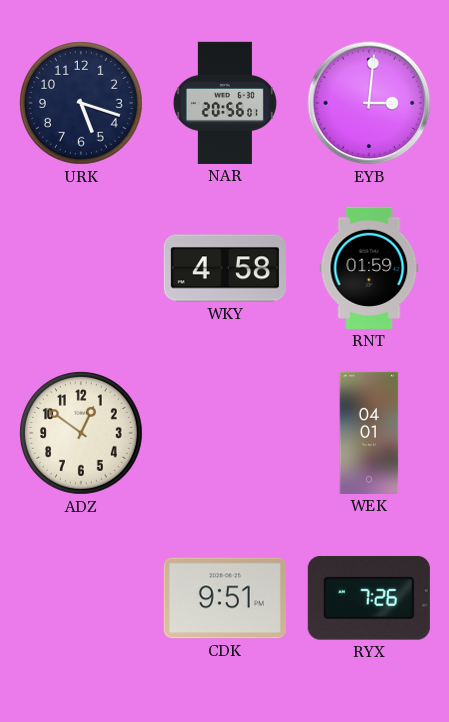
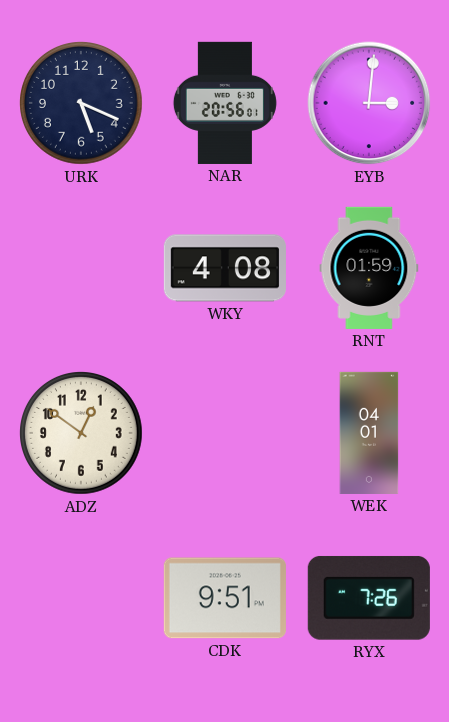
URK: 5:18 -> 5:19
WKY: 4:58 -> 4:08
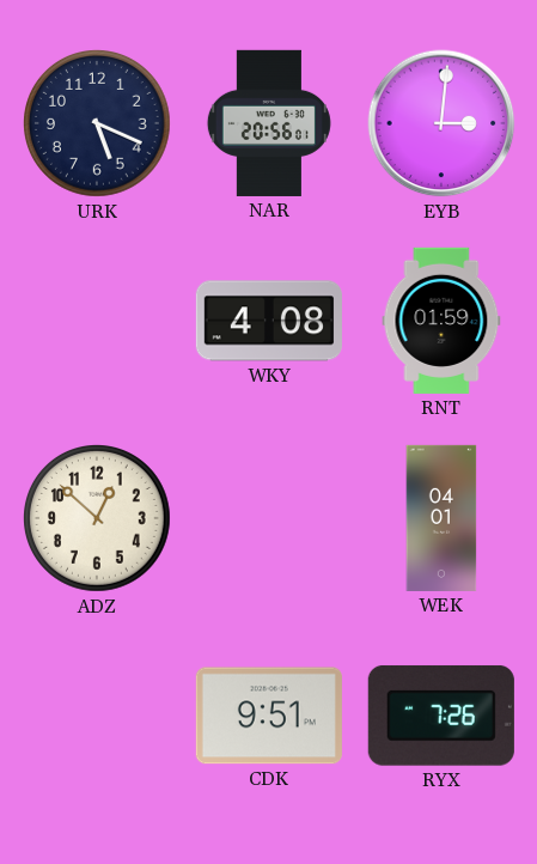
ADZ: 12:51 -> 12:52
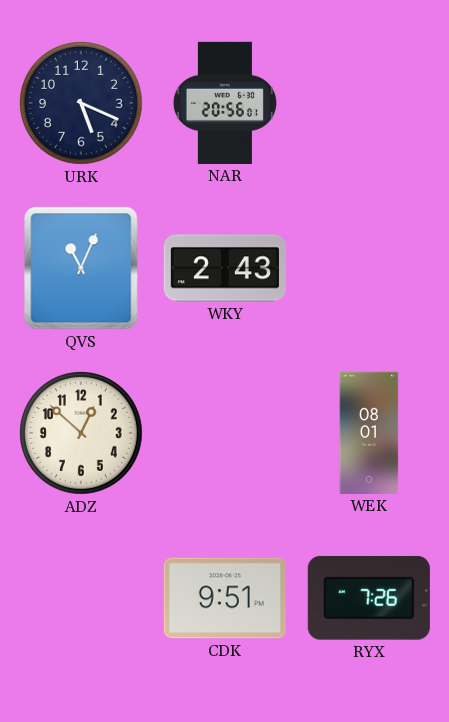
EYB: 3:01 -> none
QVS: none -> 11:04
WKY: 4:08 -> 2:43
RNT: 01:59 -> none
WEK: 04:01 -> 08:01
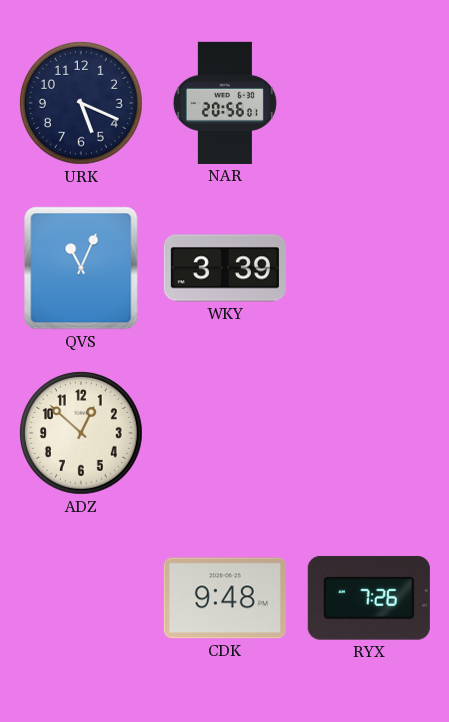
WKY: 2:43 -> 3:39
WEK: 08:01 -> none
CDK: 9:51 -> 9:48
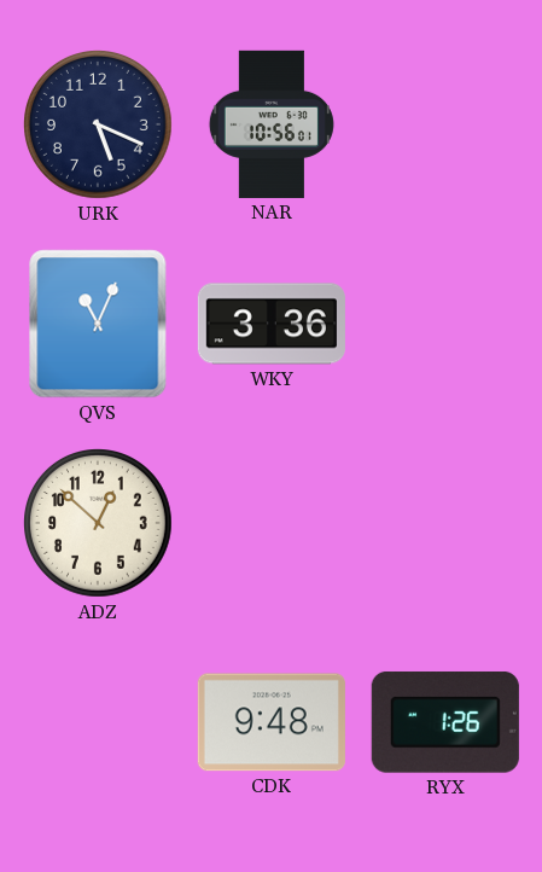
NAR: 20:56 -> 10:56
WKY: 3:39 -> 3:36
RYX: 7:26 -> 1:26
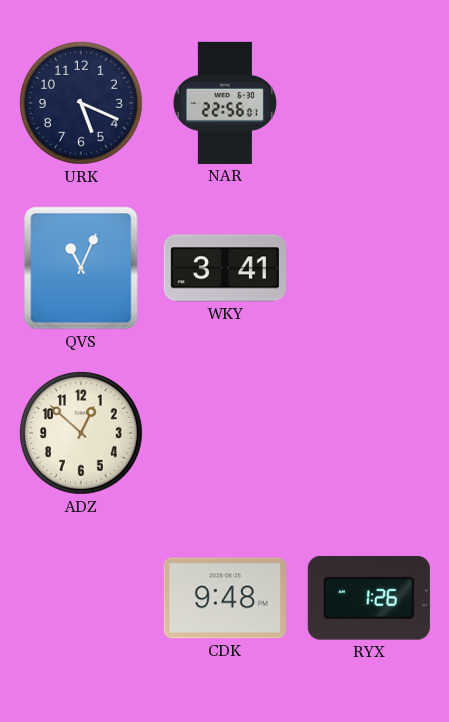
NAR: 10:56 -> 22:56
WKY: 3:36 -> 3:41
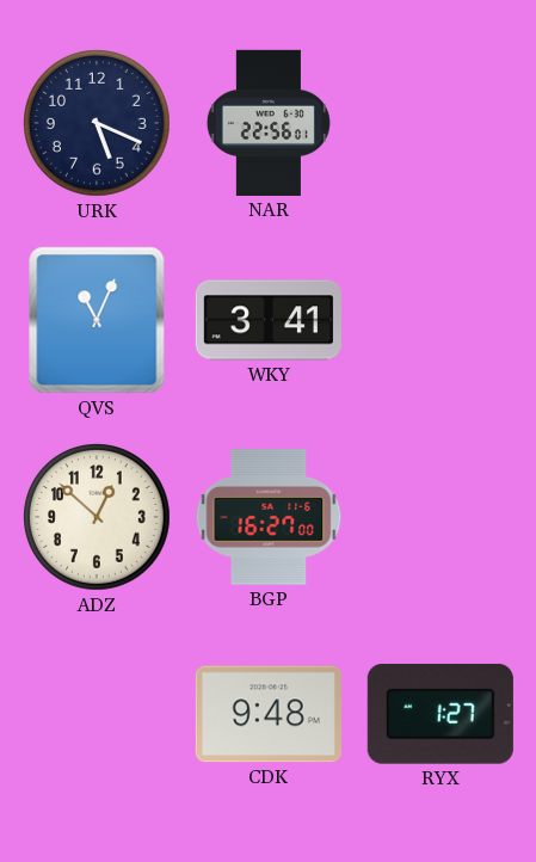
BGP: none -> 16:27
RYX: 1:26 -> 1:27
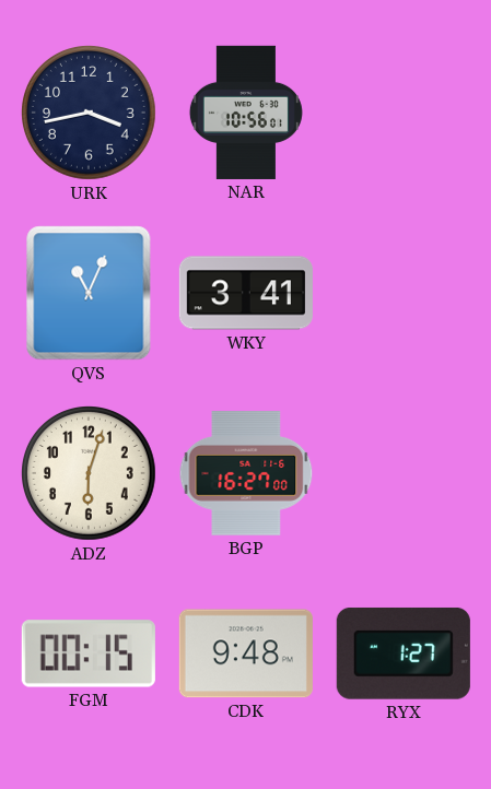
URK: 5:19 -> 3:43
NAR: 22:56 -> 10:56
ADZ: 12:52 -> 6:03
FGM: none -> 00:15
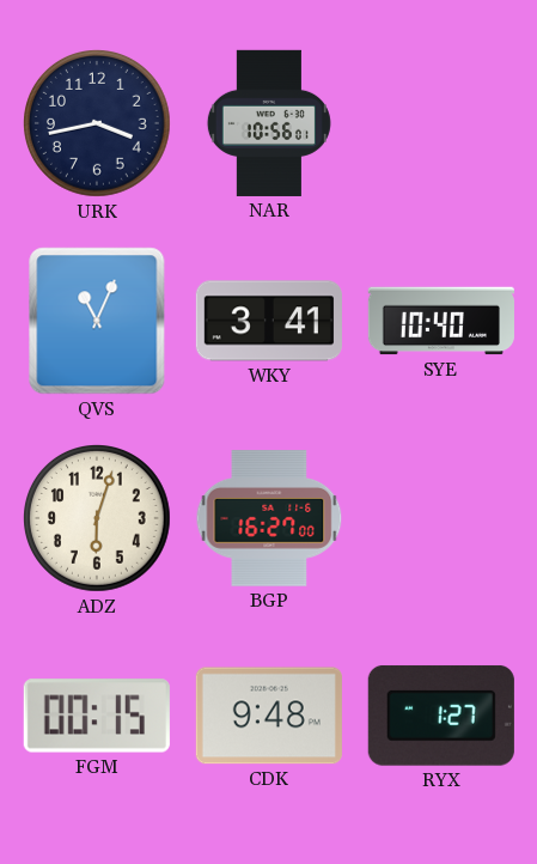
SYE: none -> 10:40
